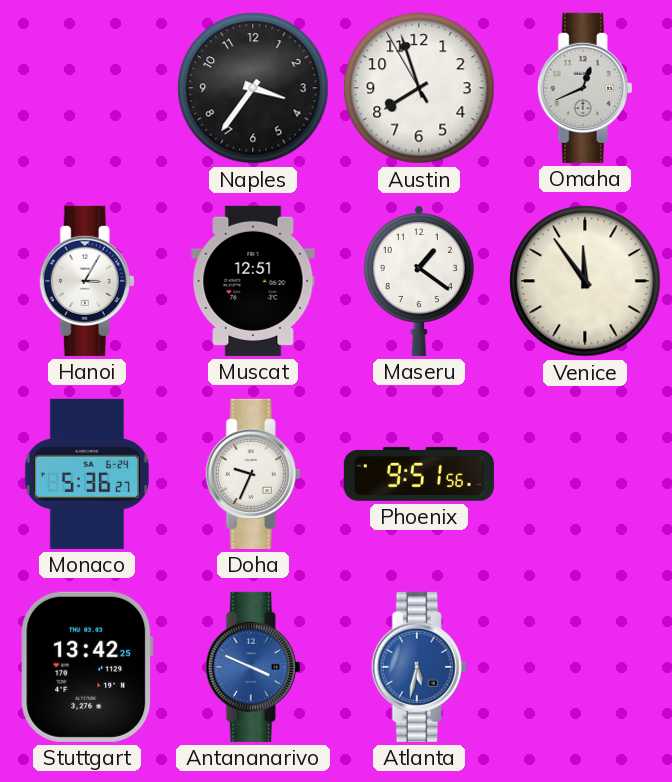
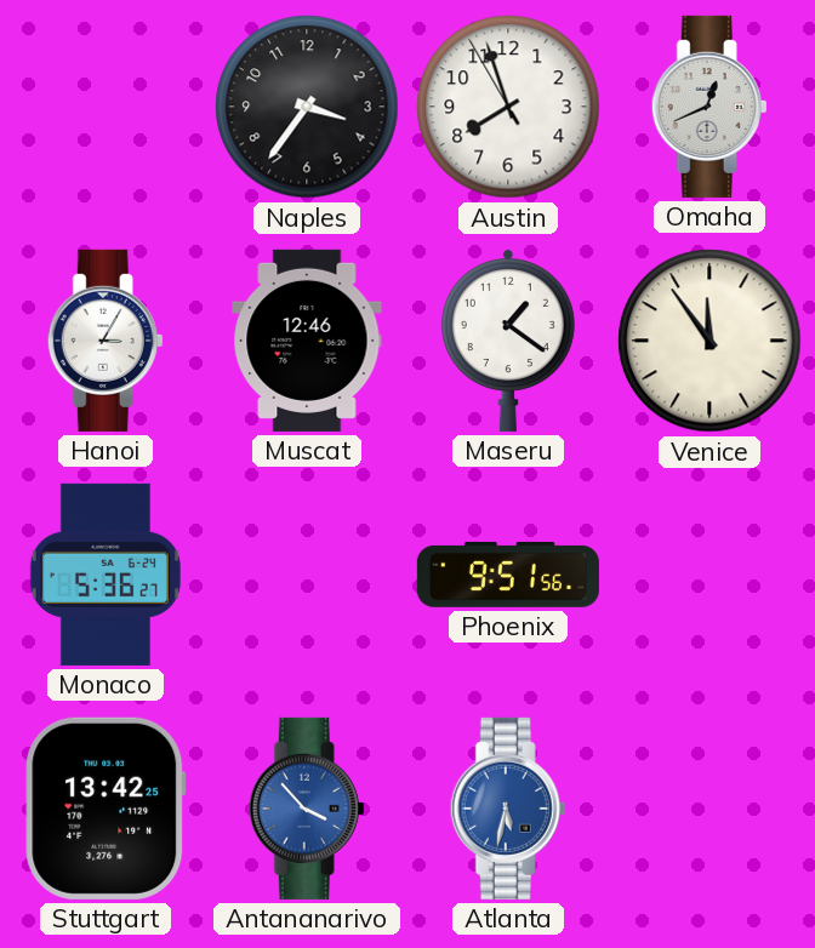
Muscat: 12:51 -> 12:46
Doha: 9:34 -> none
Antananarivo: 3:49 -> 3:53
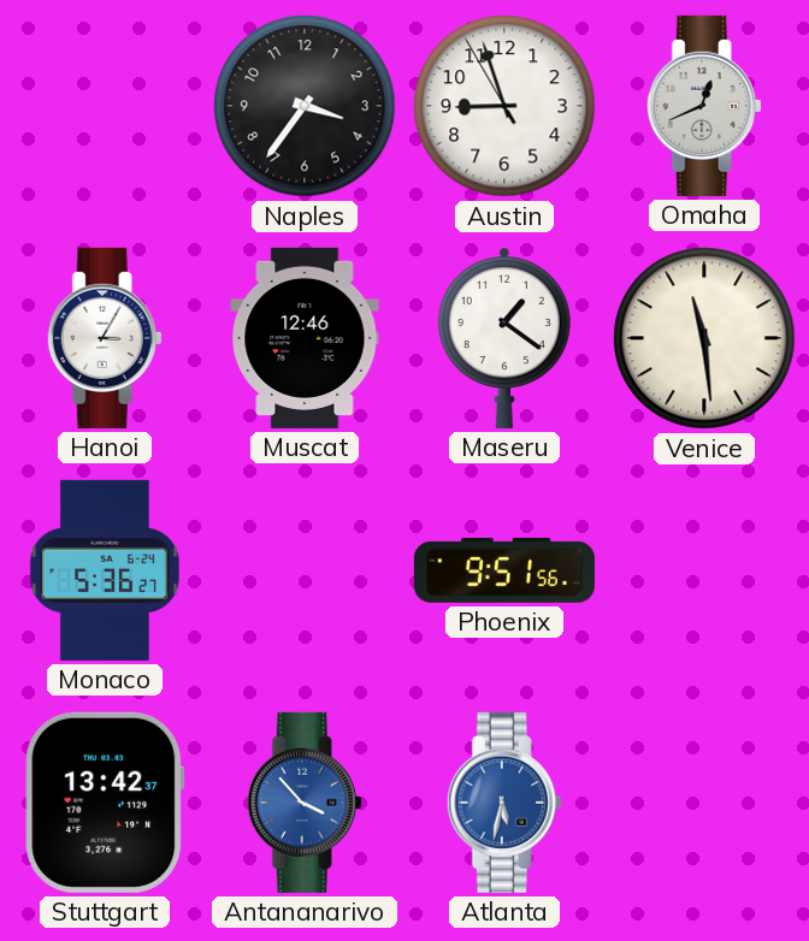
Austin: 7:56 -> 8:56
Venice: 11:54 -> 11:29
Stuttgart: 13:42:25 -> 13:42:37
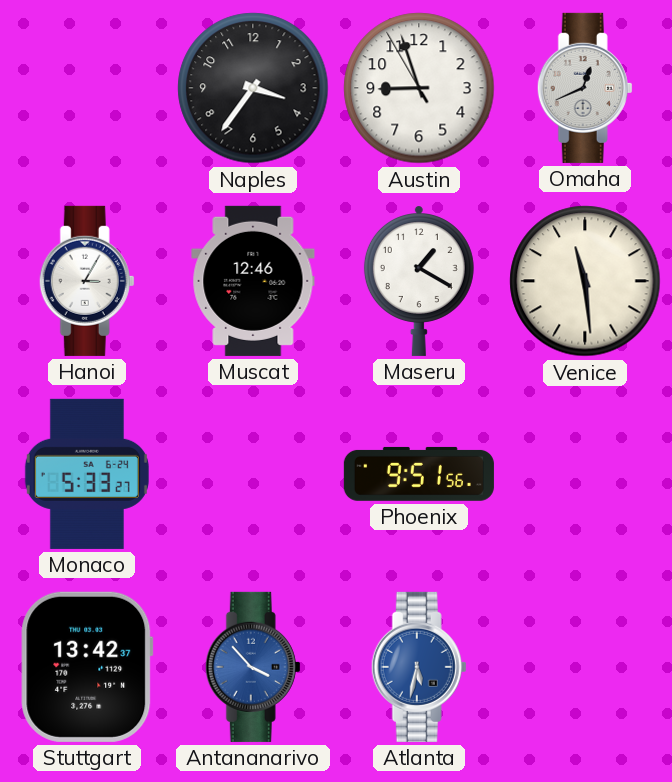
Maseru: 1:21 -> 1:20
Monaco: 5:36 -> 5:33
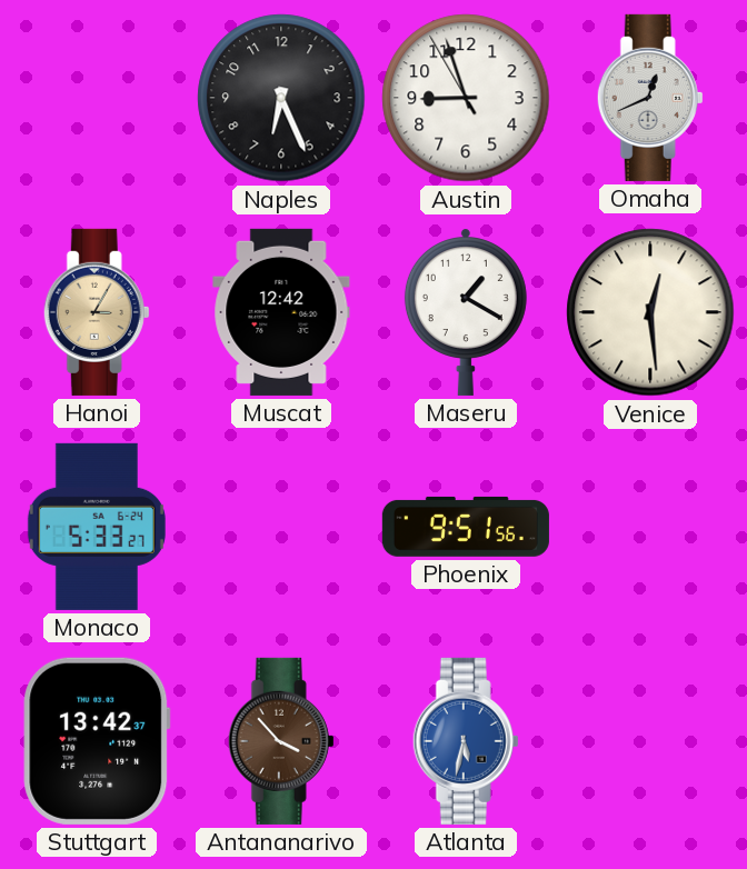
Naples: 3:36 -> 6:26
Hanoi dial: white -> champagne
Muscat: 12:46 -> 12:42
Venice: 11:29 -> 12:29
Antananarivo dial: blue -> brown
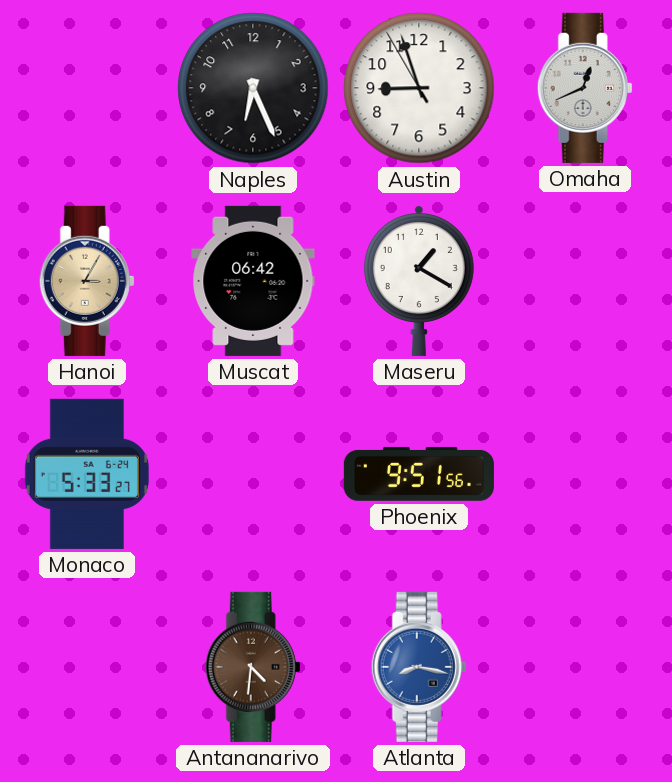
Muscat: 12:42 -> 06:42
Venice: 12:29 -> none
Stuttgart: 13:42 -> none
Antananarivo: 3:53 -> 4:31
Atlanta: 5:32 -> 8:17
